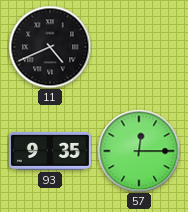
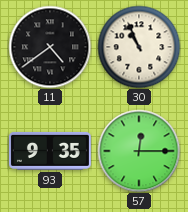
11: 4:41 -> 4:39
30: none -> 10:56
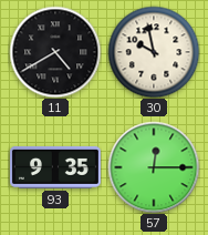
11: 4:39 -> 4:40
30: 10:56 -> 9:58
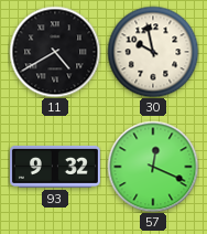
93: 9:35 -> 9:32
57: 12:15 -> 12:19
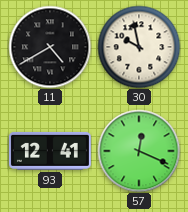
93: 9:32 -> 12:41
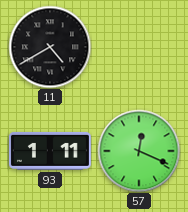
30: 9:58 -> none
93: 12:41 -> 1:11
